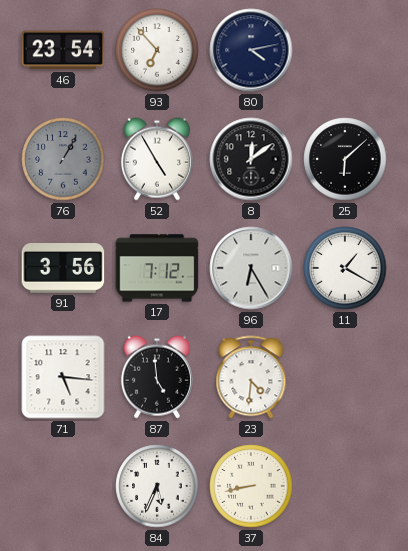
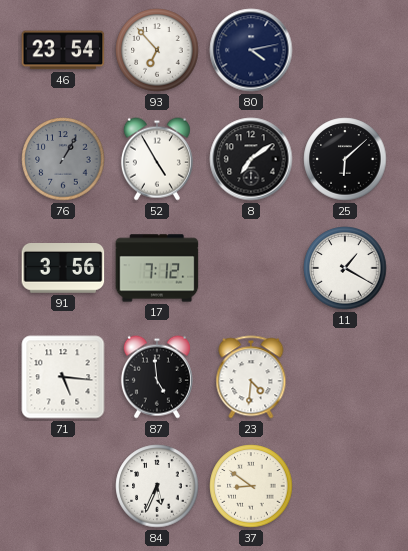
8: 12:09 -> 7:09
96: 6:25 -> none
37: 8:43 -> 8:51
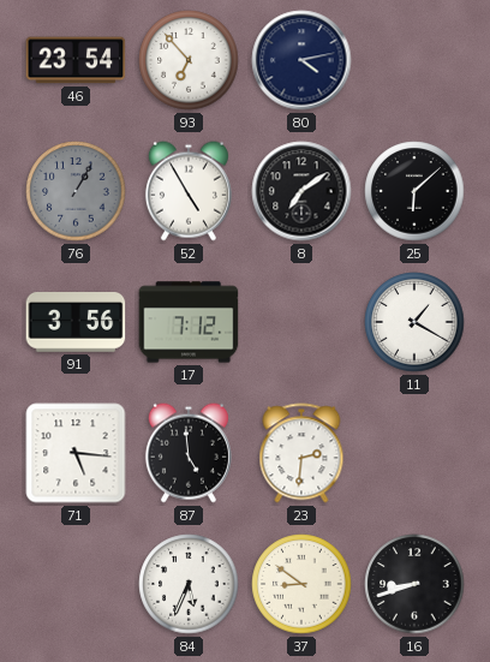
23: 4:31 -> 2:31
16: none -> 8:42
